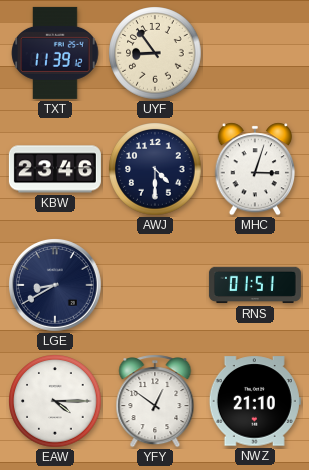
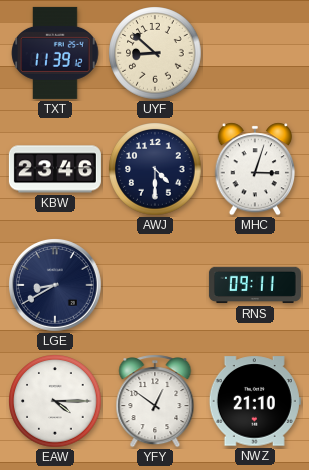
UYF: 8:54 -> 8:52
RNS: 01:51 -> 09:11
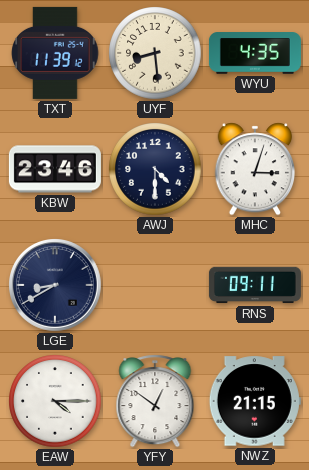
UYF: 8:52 -> 8:29
WYU: none -> 4:35
NWZ: 21:10 -> 21:15
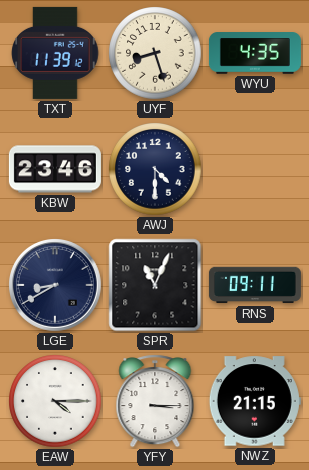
UYF: 8:29 -> 8:27
MHC: 3:03 -> none
SPR: none -> 11:04
YFY: 12:51 -> 3:15
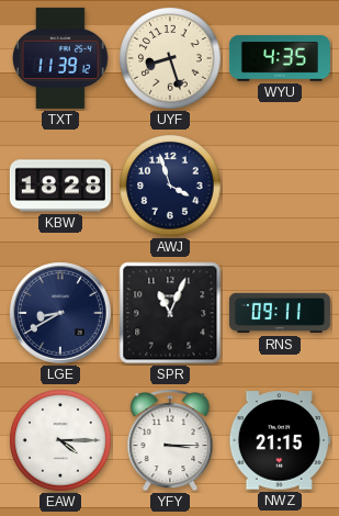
KBW: 23:46 -> 18:28
AWJ: 4:30 -> 3:57
